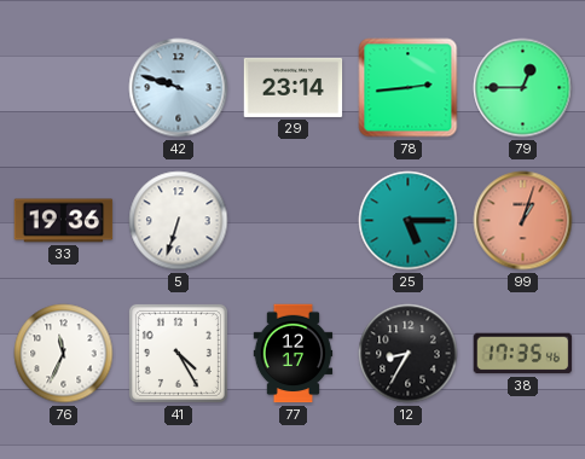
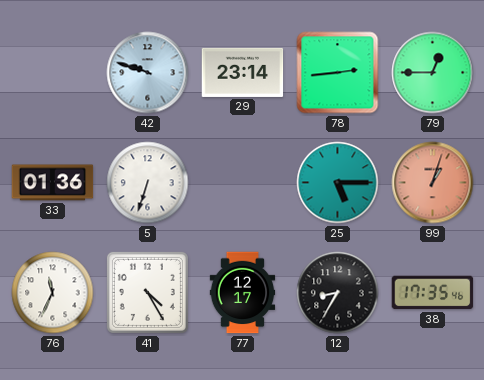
33: 19:36 -> 01:36
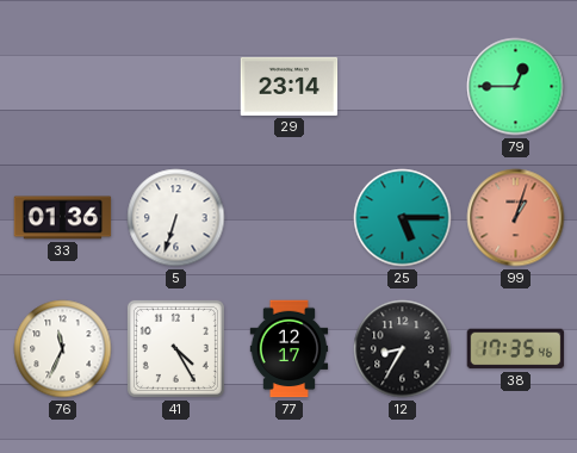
42: 9:48 -> none
78: 2:44 -> none
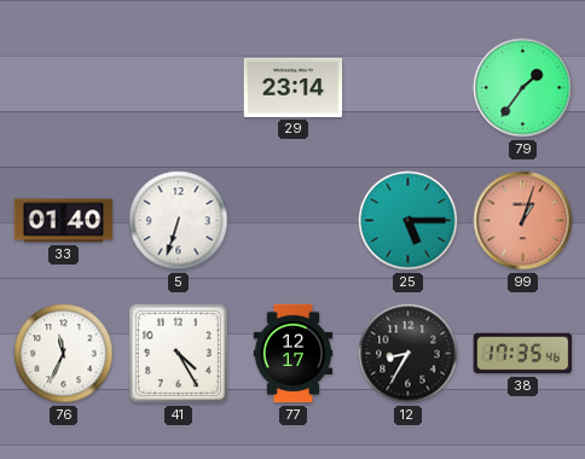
79: 12:45 -> 1:36
33: 01:36 -> 01:40
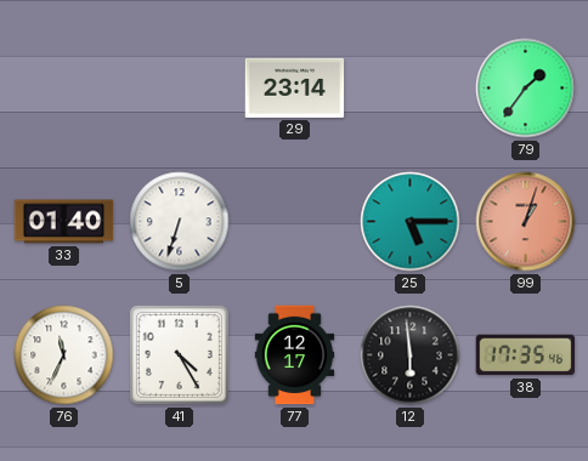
12: 8:35 -> 5:59
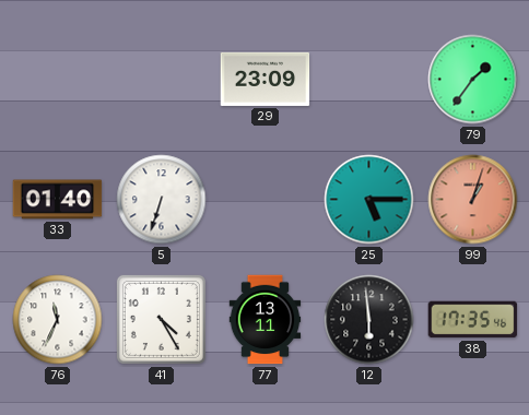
29: 23:14 -> 23:09
77: 12:17 -> 13:11
